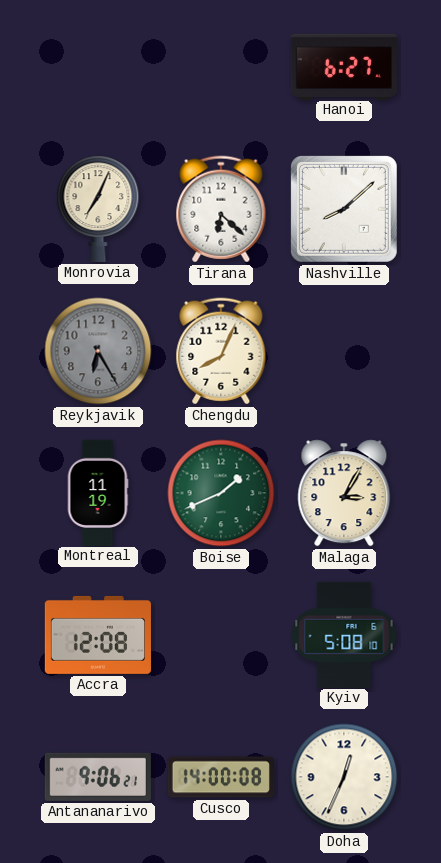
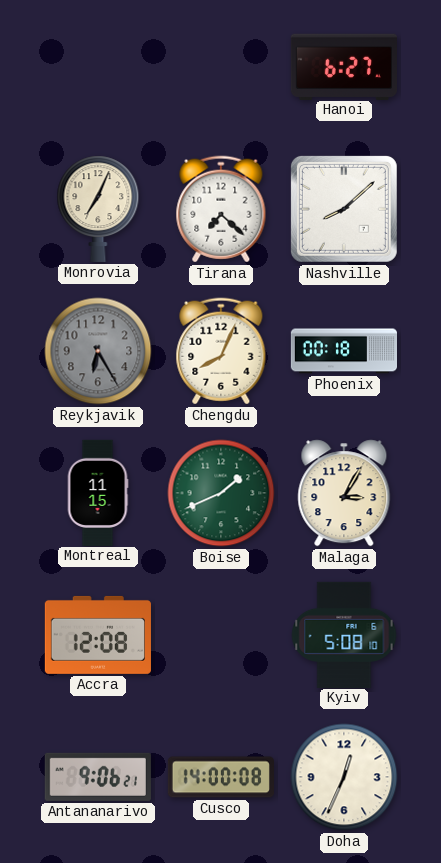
Tirana: 6:22 -> 7:22
Phoenix: none -> 00:18
Montreal: 11:19 -> 11:15
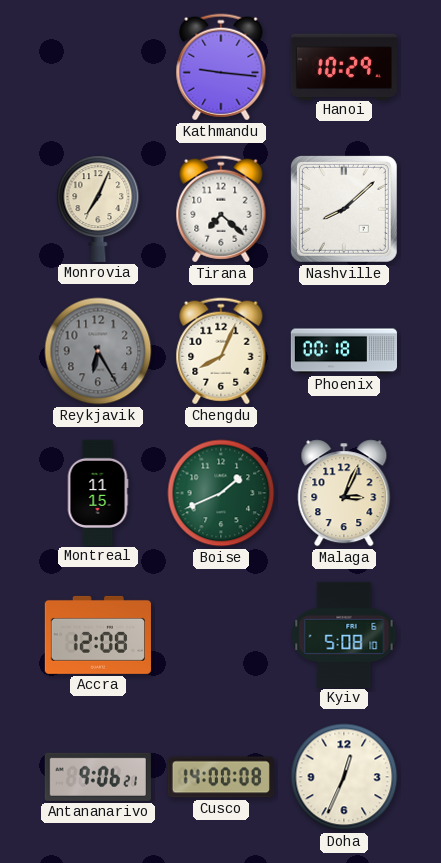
Kathmandu: none -> 9:16
Hanoi: 6:27 -> 10:29
Malaga: 3:05 -> 3:04
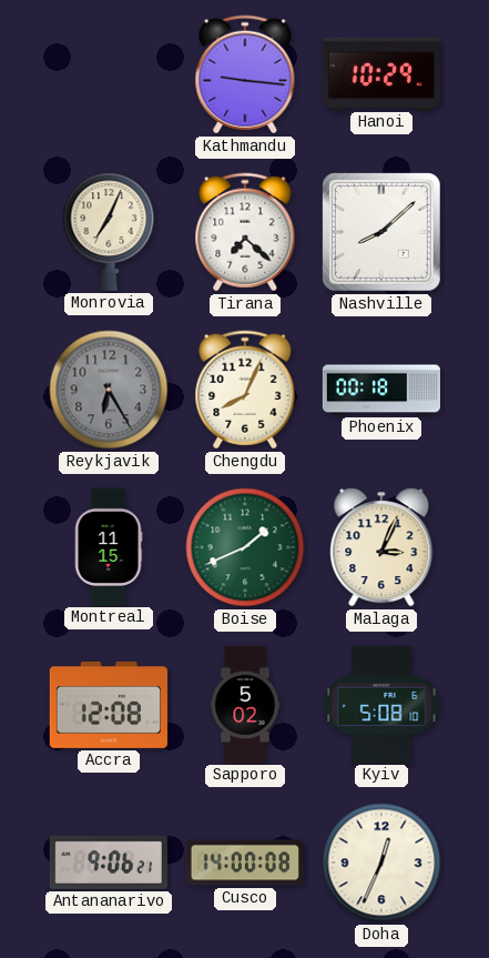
Sapporo: none -> 5:02
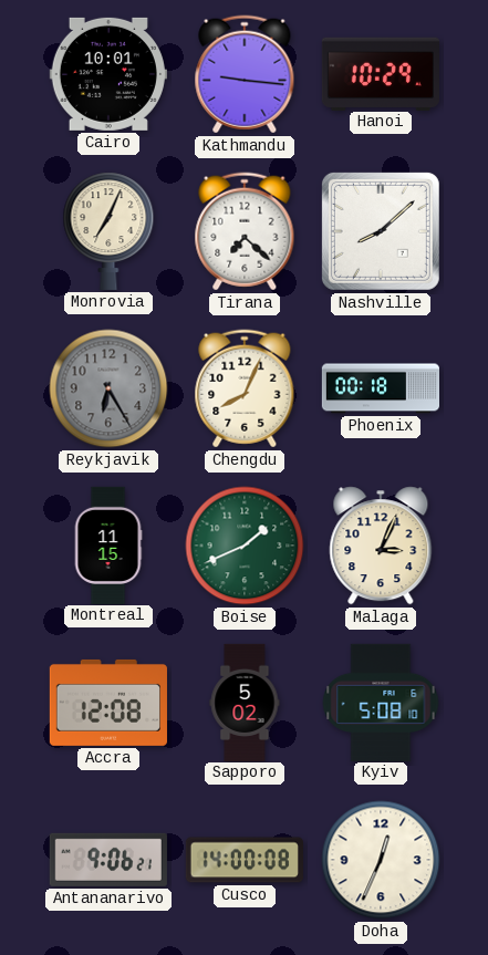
Cairo: none -> 10:01
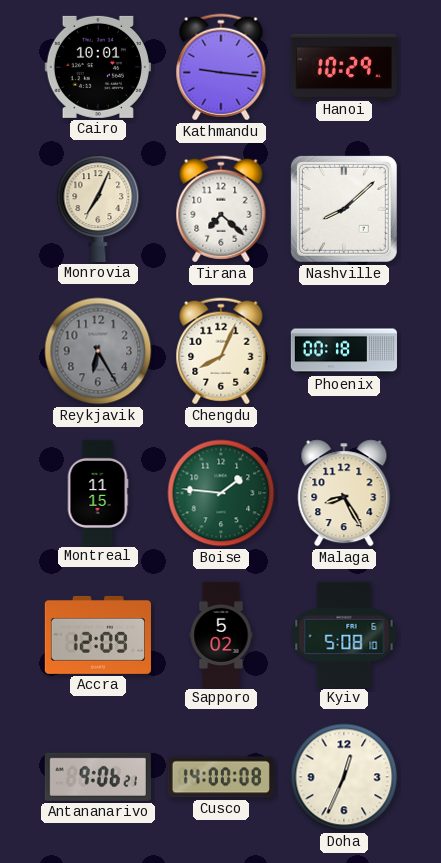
Boise: 1:41 -> 1:46
Malaga: 3:04 -> 8:25
Accra: 12:08 -> 12:09
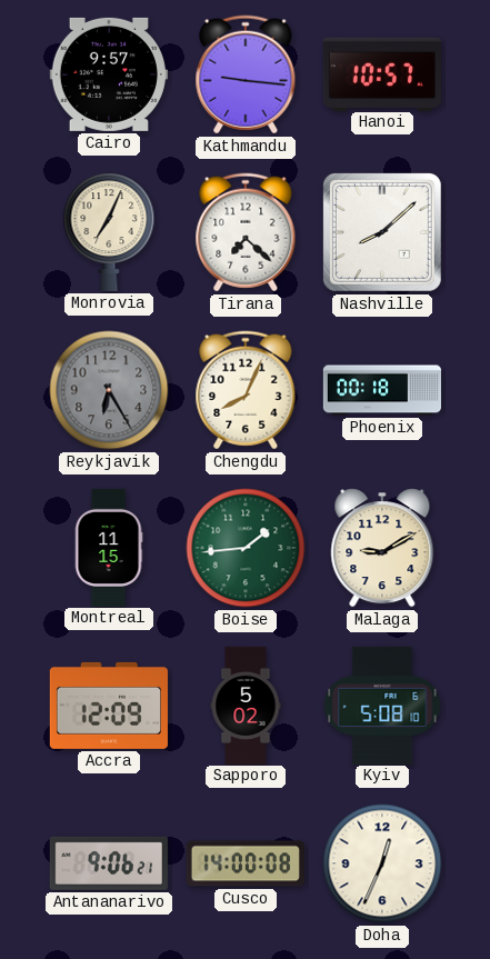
Cairo: 10:01 -> 9:57
Hanoi: 10:29 -> 10:57
Boise: 1:46 -> 1:44
Malaga: 8:25 -> 9:10
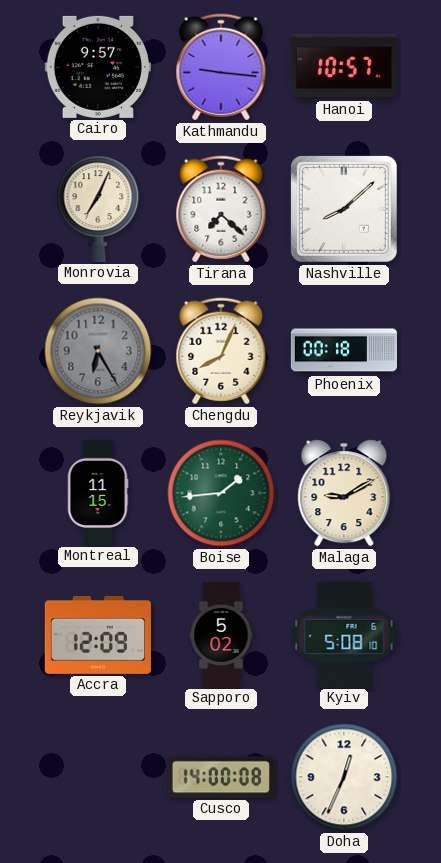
Antananarivo: 9:06 -> none
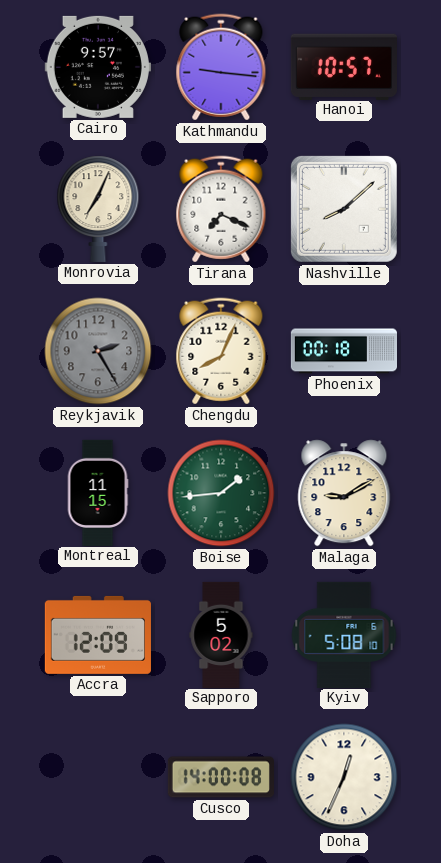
Tirana: 7:22 -> 7:19
Reykjavik: 6:25 -> 2:25
